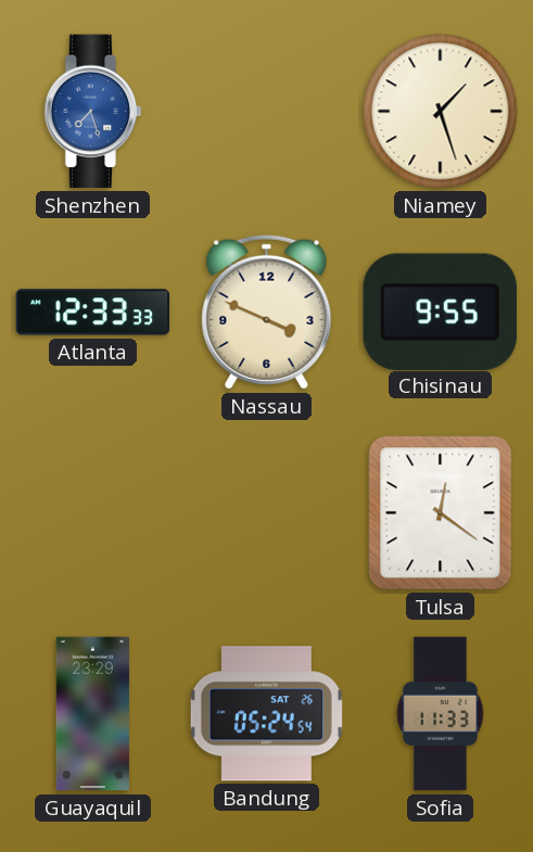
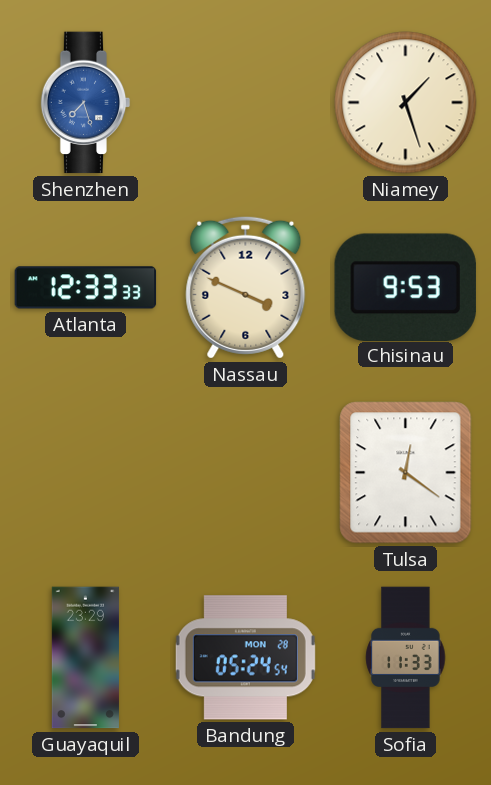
Chisinau: 9:55 -> 9:53
Bandung date: SAT 26 -> MON 28
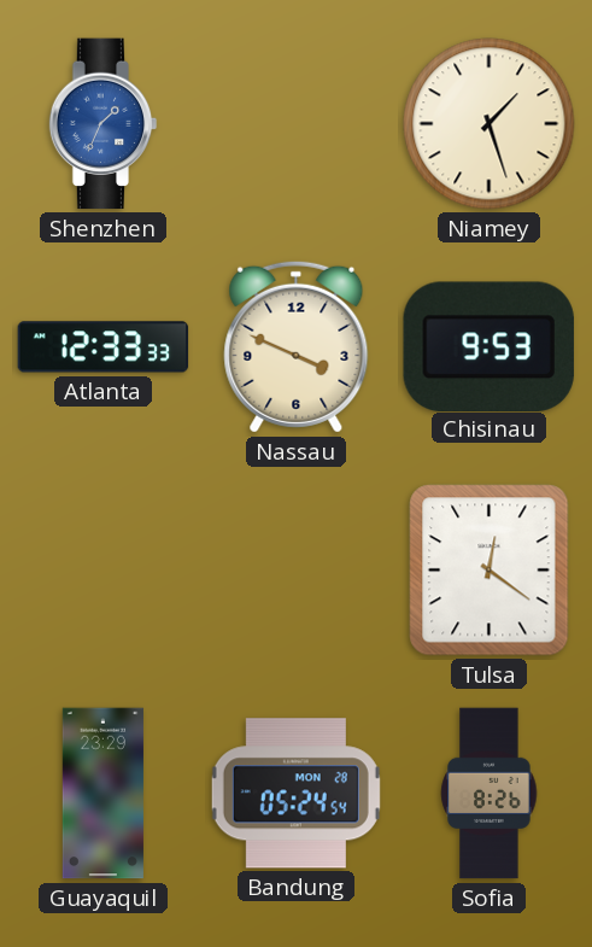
Shenzhen: 7:27 -> 1:34
Sofia: 11:33 -> 8:26
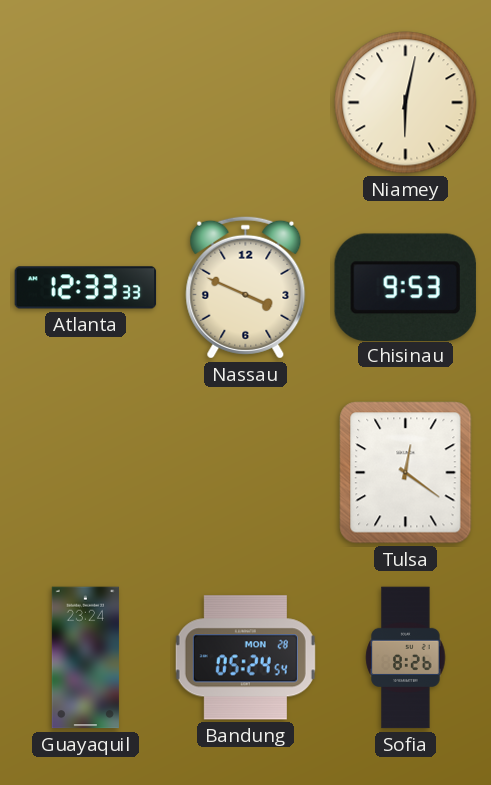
Shenzhen: 1:34 -> none
Niamey: 1:27 -> 6:02
Guayaquil: 23:29 -> 23:24
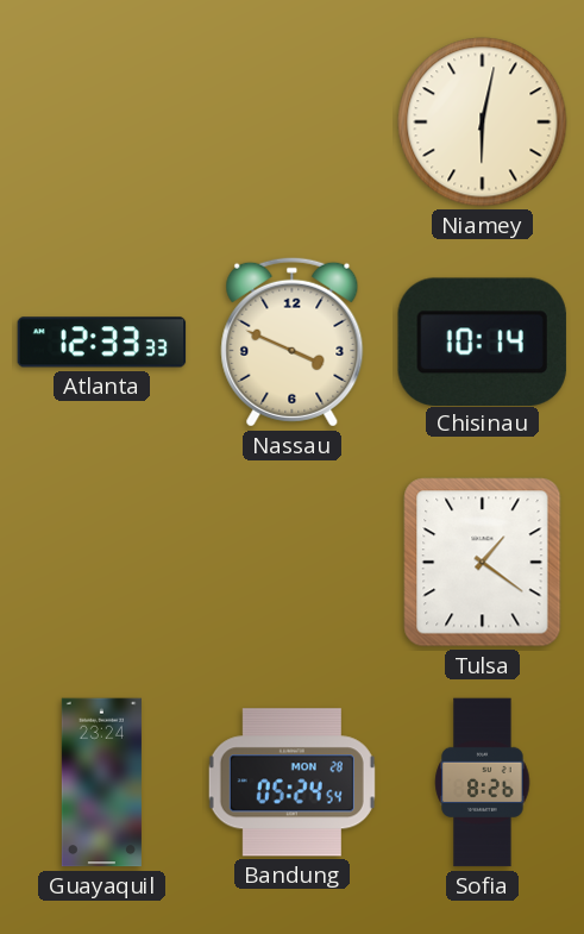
Chisinau: 9:53 -> 10:14
Tulsa: 12:21 -> 1:21
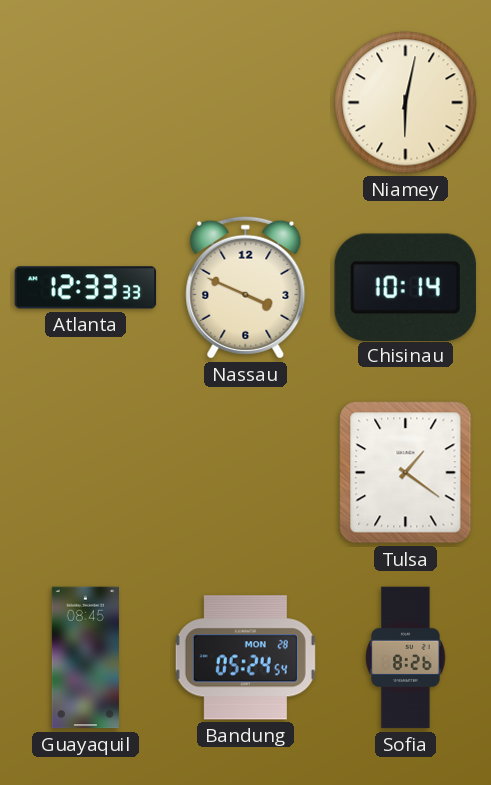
Guayaquil: 23:24 -> 08:45
